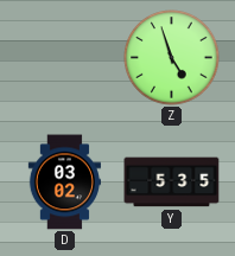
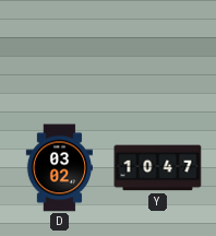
Z: 4:57 -> none
Y: 5:35 -> 10:47
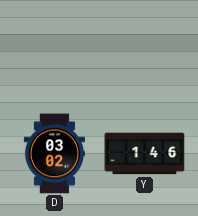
Y: 10:47 -> 1:46
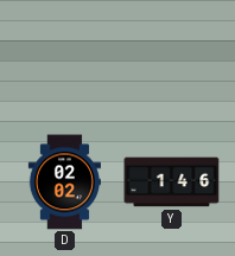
D: 03:02 -> 02:02
